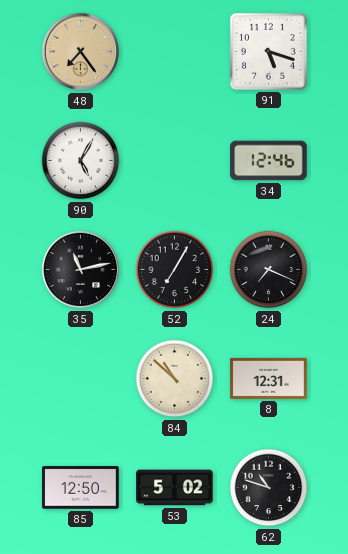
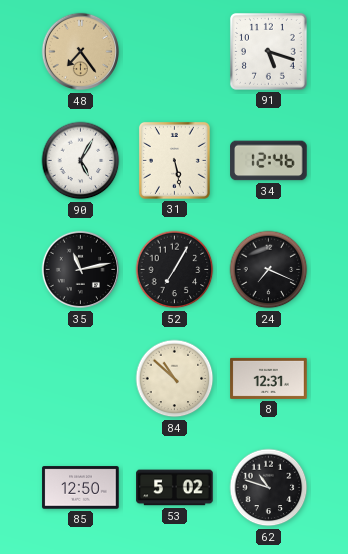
31: none -> 5:28
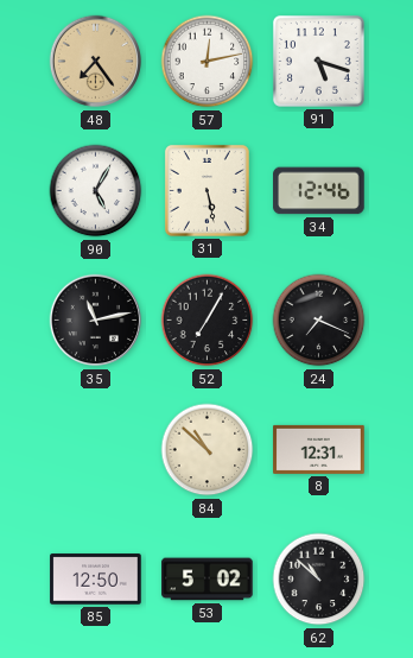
57: none -> 12:13
62: 10:48 -> 10:52
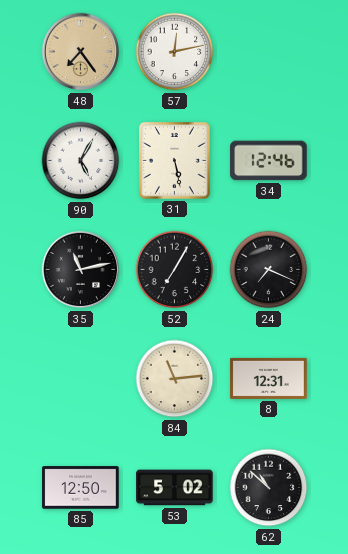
91: 5:18 -> none
84: 10:52 -> 11:14
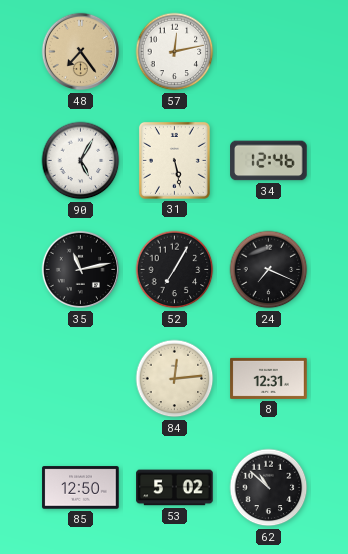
84: 11:14 -> 12:14
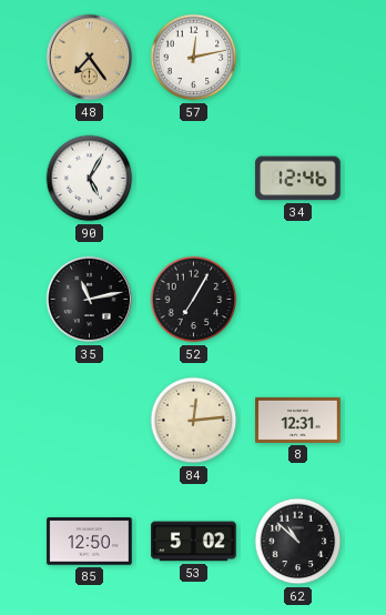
31: 5:28 -> none
24: 7:19 -> none
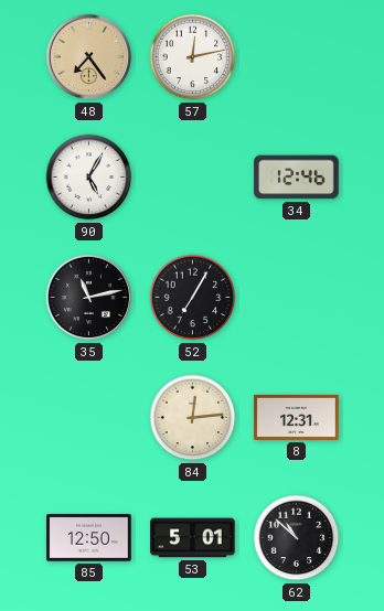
53: 5:02 -> 5:01
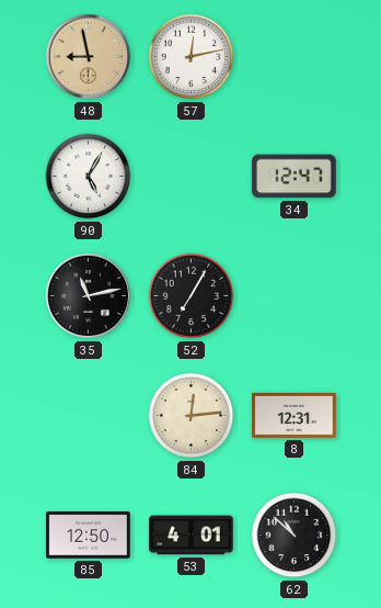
48: 7:24 -> 8:58
34: 12:46 -> 12:47
53: 5:01 -> 4:01
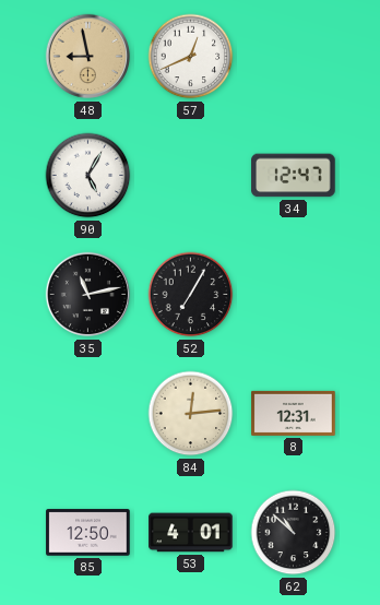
57: 12:13 -> 12:41
